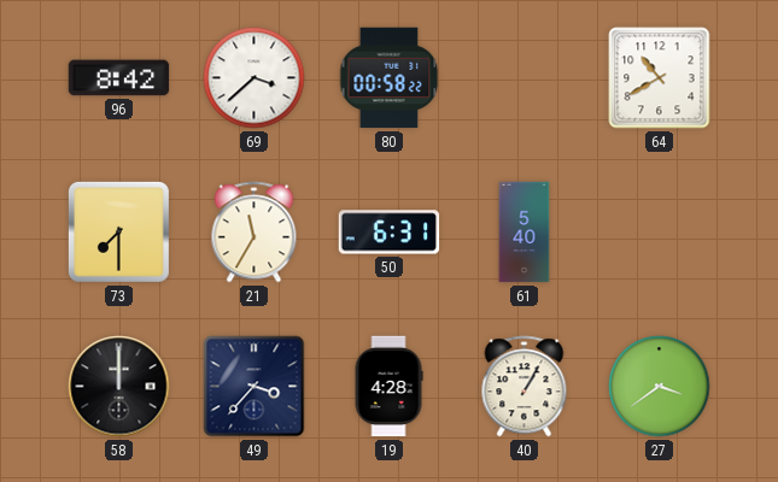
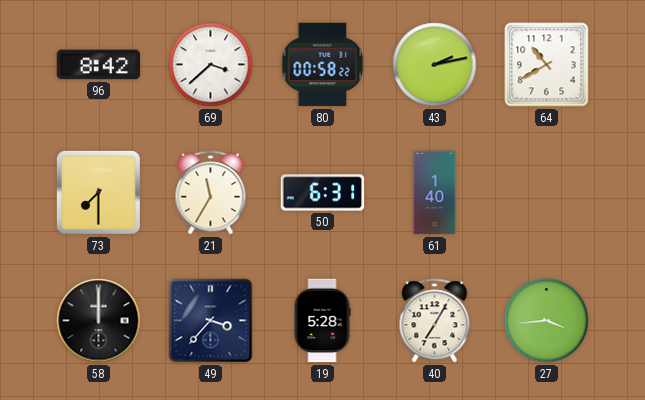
43: none -> 2:13
61: 5:40 -> 1:40
19: 4:28 -> 5:28
40: 1:05 -> 7:05
27: 3:39 -> 3:44
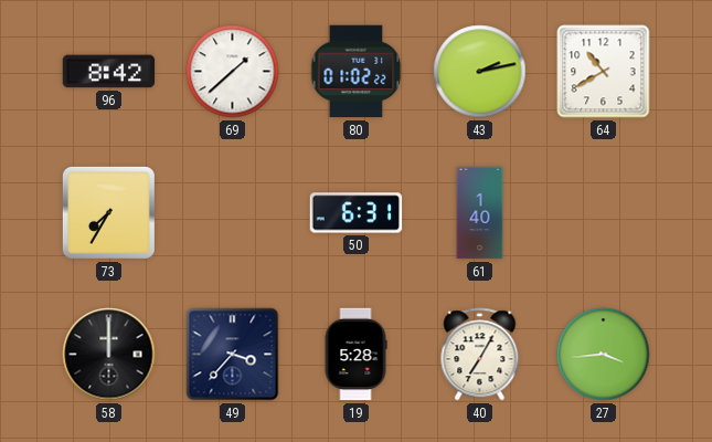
69: 3:38 -> 1:38
80: 00:58 -> 01:02
73: 7:30 -> 7:35
21: 11:35 -> none
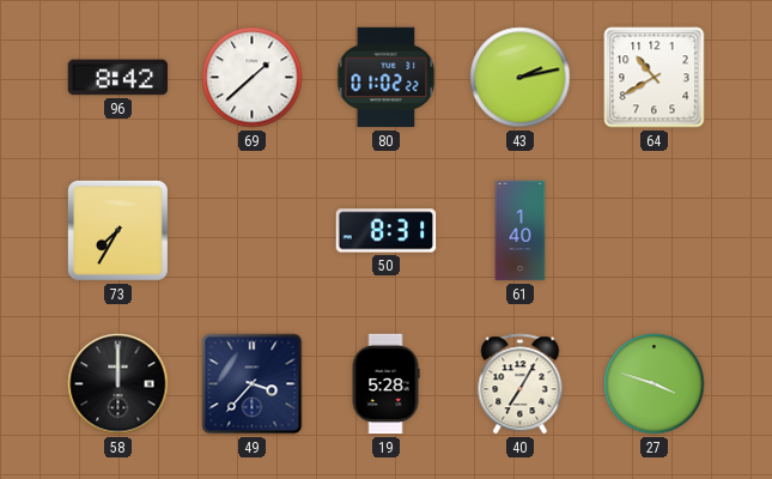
50: 6:31 -> 8:31
27: 3:44 -> 3:48
